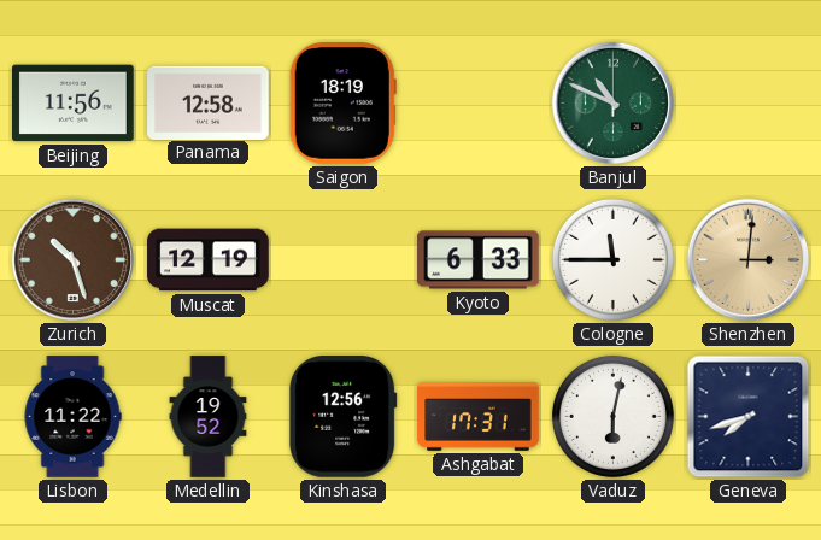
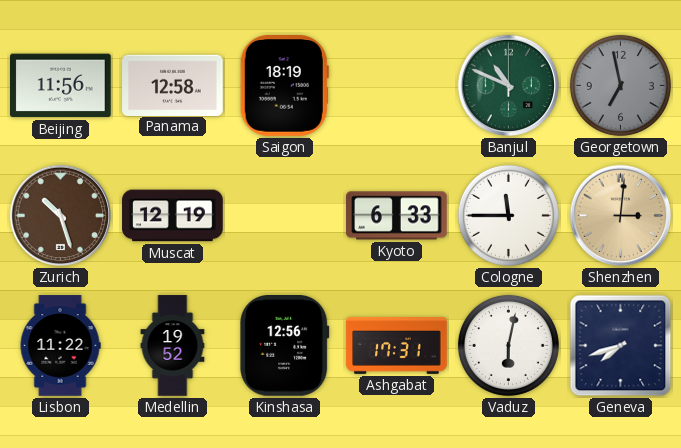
Georgetown: none -> 6:58
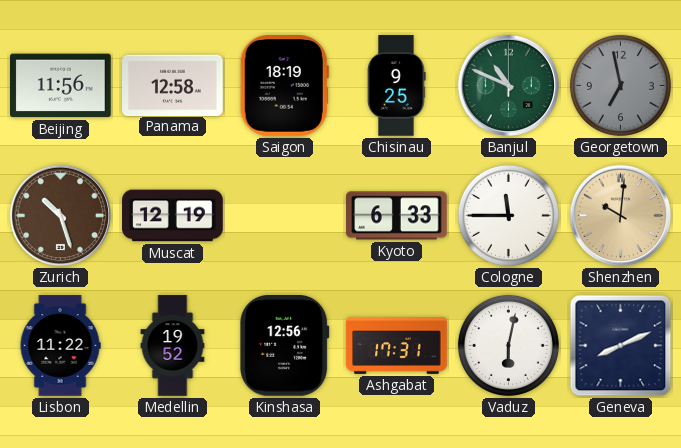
Chisinau: none -> 9:25
Shenzhen: 3:01 -> 10:01
Geneva: 7:42 -> 8:11
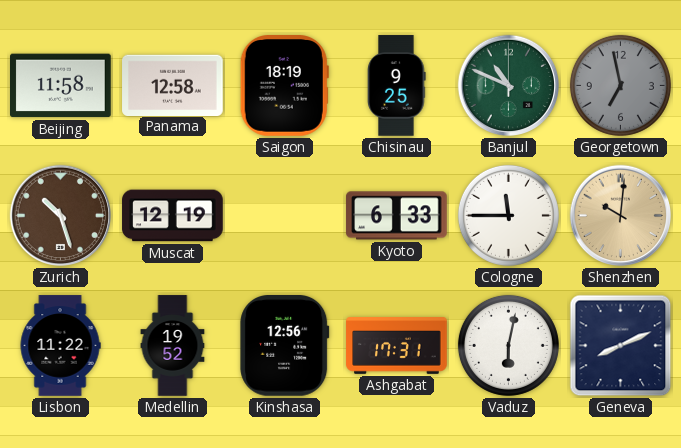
Beijing: 11:56 -> 11:58
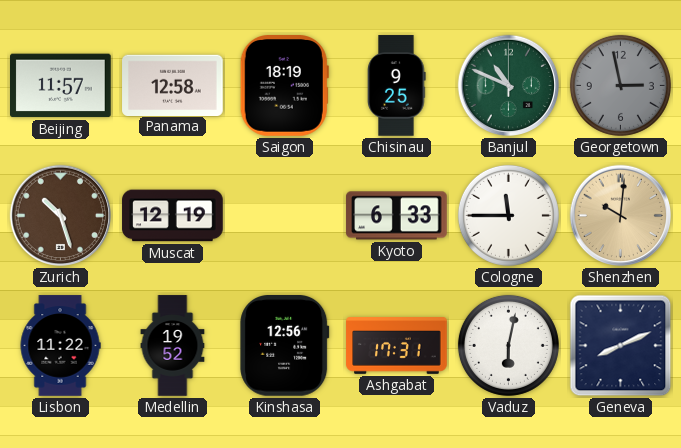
Beijing: 11:58 -> 11:57
Georgetown: 6:58 -> 2:58
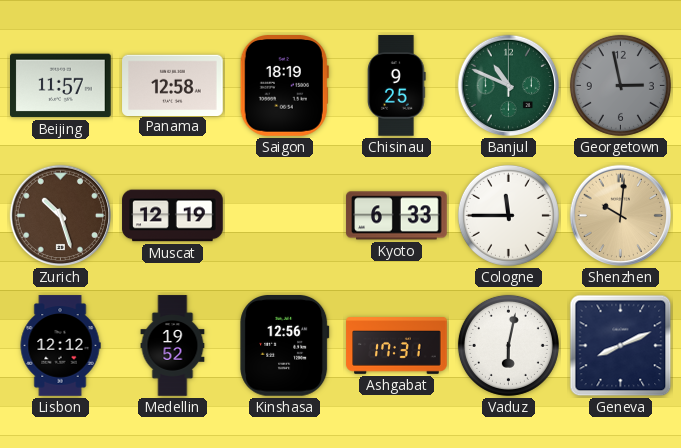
Lisbon: 11:22 -> 12:12
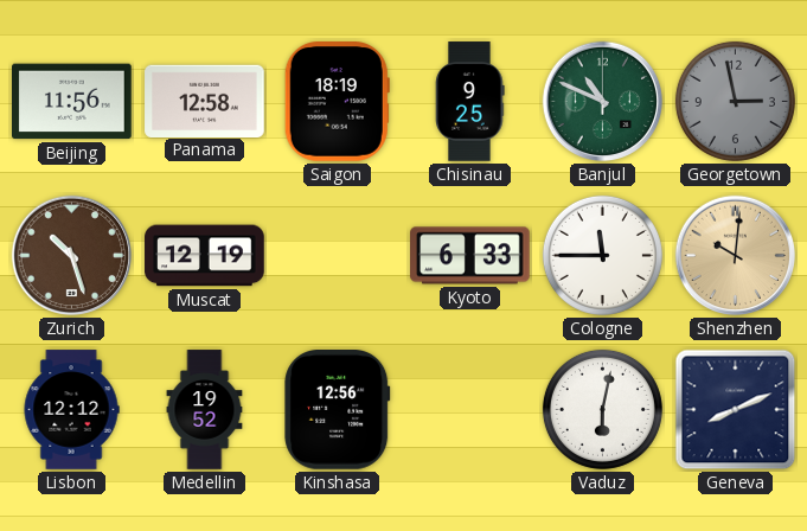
Beijing: 11:57 -> 11:56
Ashgabat: 17:31 -> none
